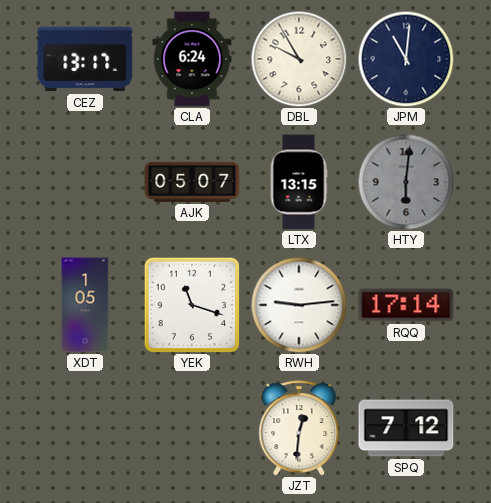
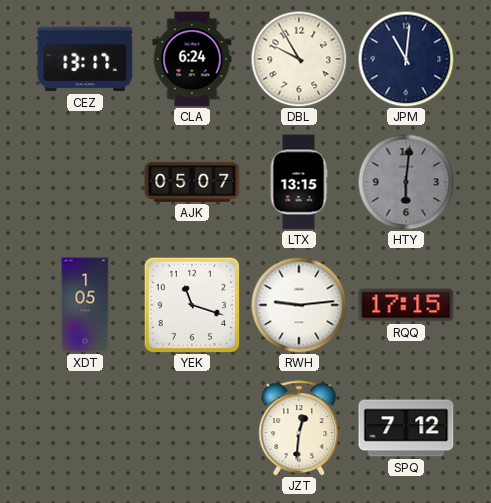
RQQ: 17:14 -> 17:15
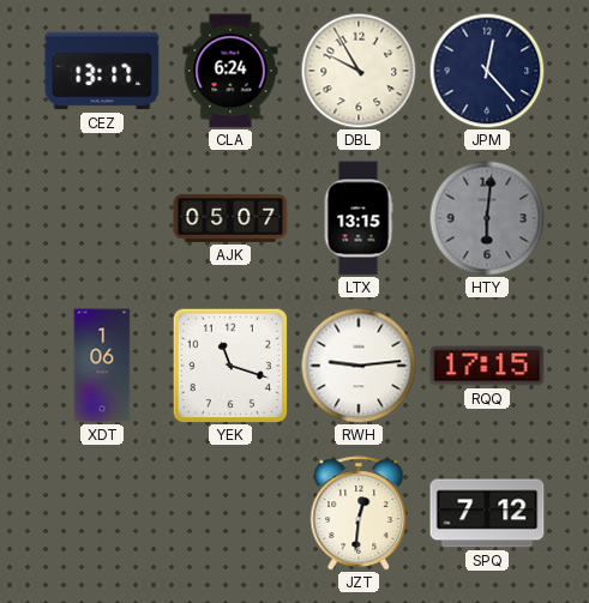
JPM: 11:01 -> 12:23
XDT: 1:05 -> 1:06
